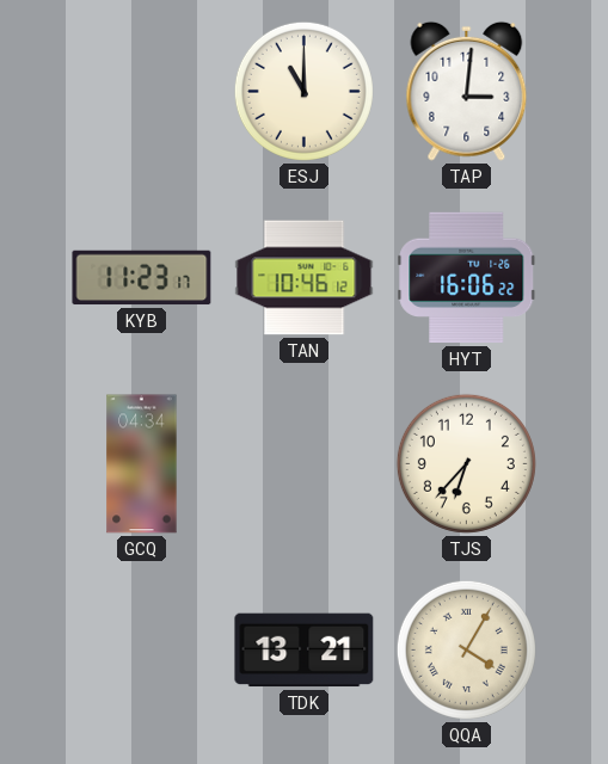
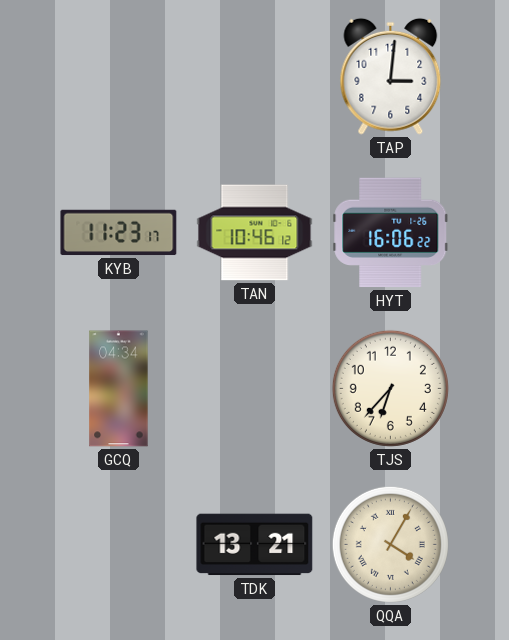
ESJ: 11:00 -> none
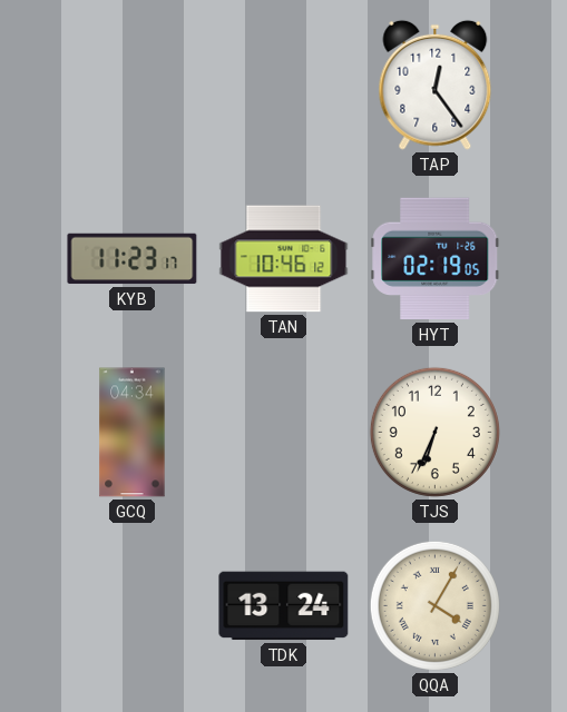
TAP: 3:01 -> 12:24
HYT: 16:06 -> 02:19
TJS: 6:37 -> 6:34
TDK: 13:21 -> 13:24
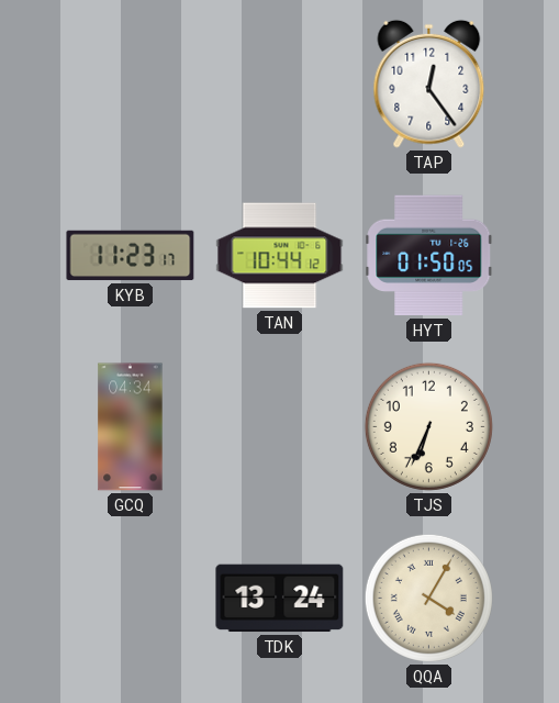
TAN: 10:46 -> 10:44
HYT: 02:19 -> 01:50
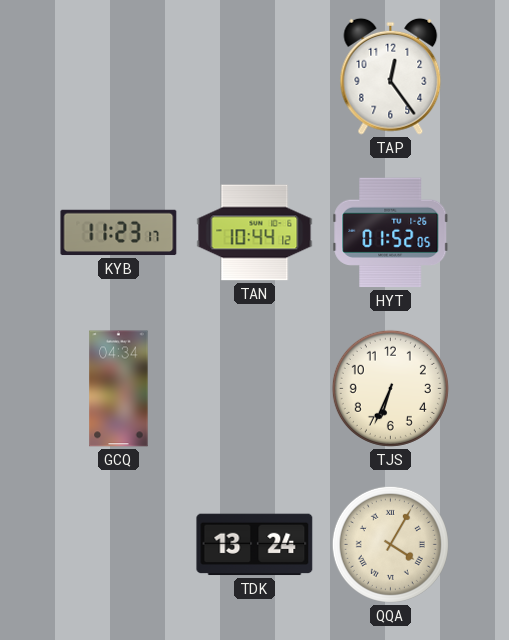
HYT: 01:50 -> 01:52
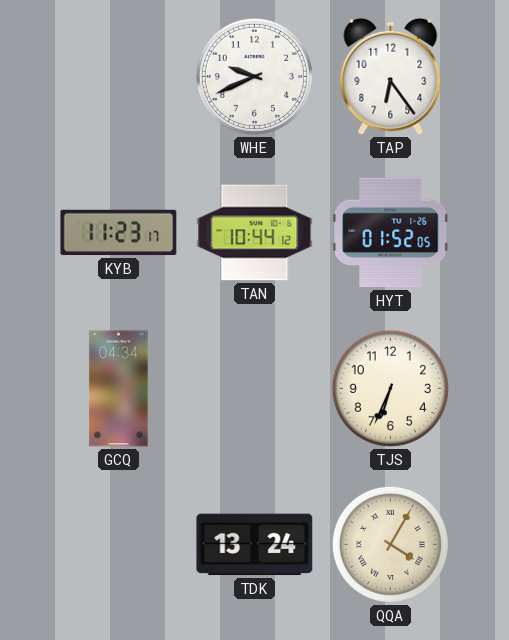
WHE: none -> 9:41
TAP: 12:24 -> 6:24
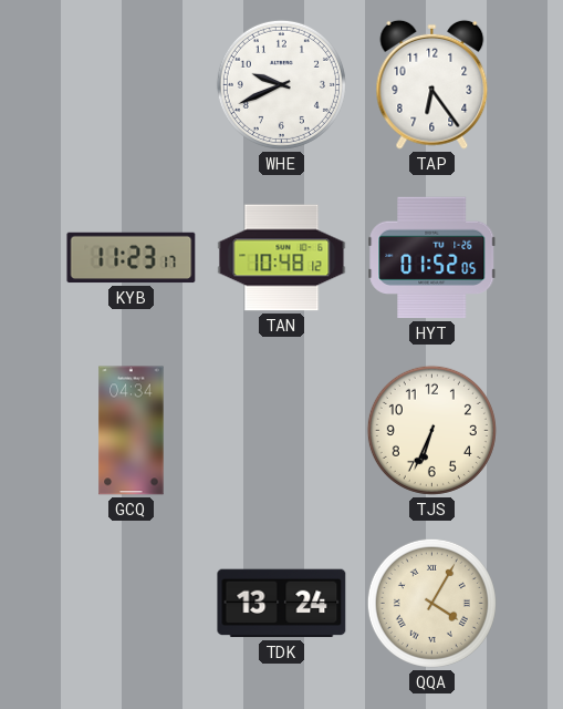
TAN: 10:44 -> 10:48
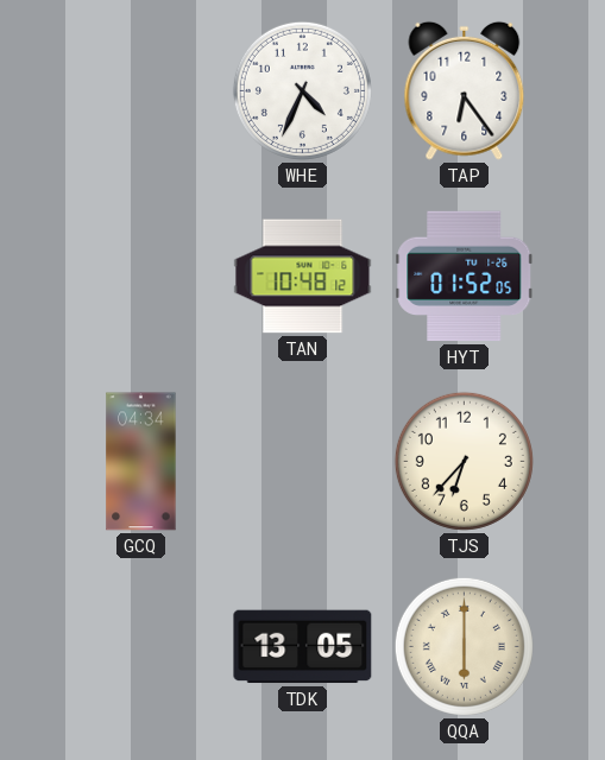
WHE: 9:41 -> 4:34
KYB: 11:23 -> none
TJS: 6:34 -> 6:37
TDK: 13:24 -> 13:05
QQA: 4:05 -> 6:00
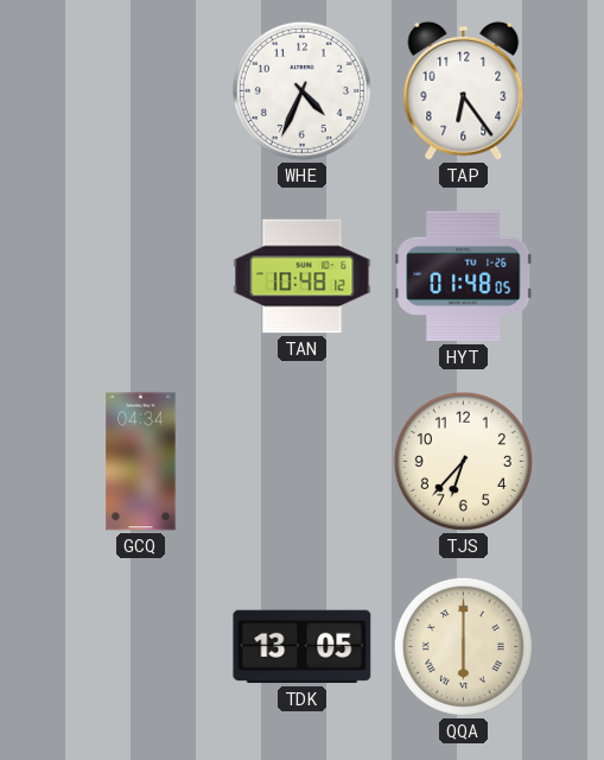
HYT: 01:52 -> 01:48
